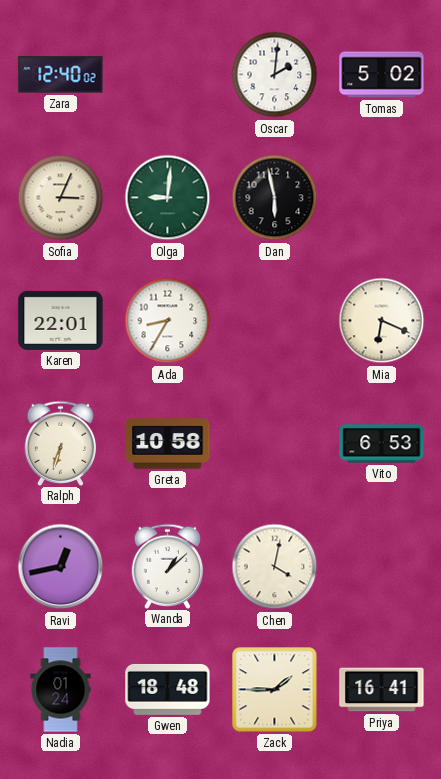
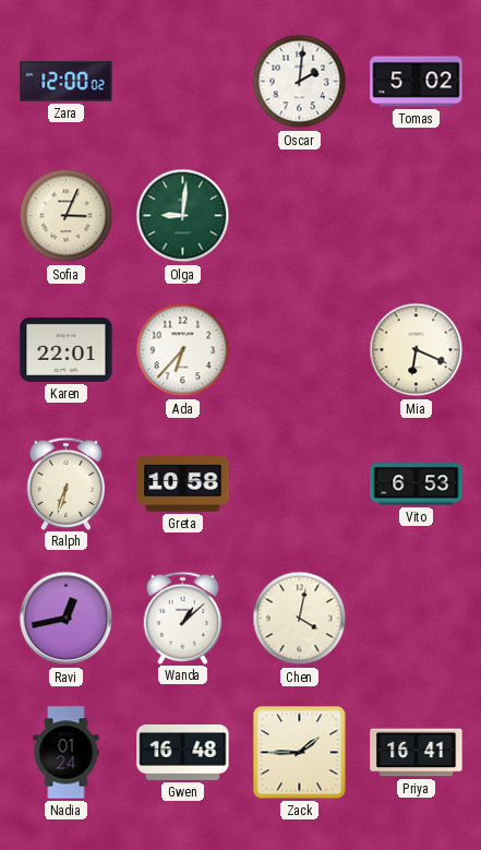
Zara: 12:40 -> 12:00
Dan: 5:58 -> none
Ada: 8:35 -> 6:37
Gwen: 18:48 -> 16:48
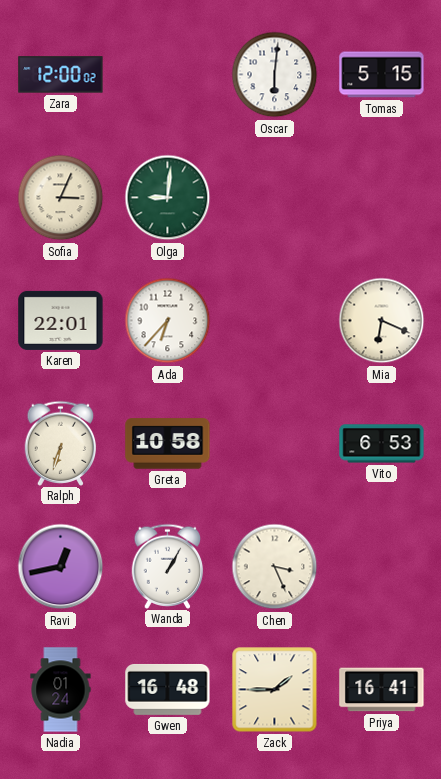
Oscar: 2:01 -> 6:01
Tomas: 5:02 -> 5:15
Wanda: 1:08 -> 1:05
Chen: 4:02 -> 3:26
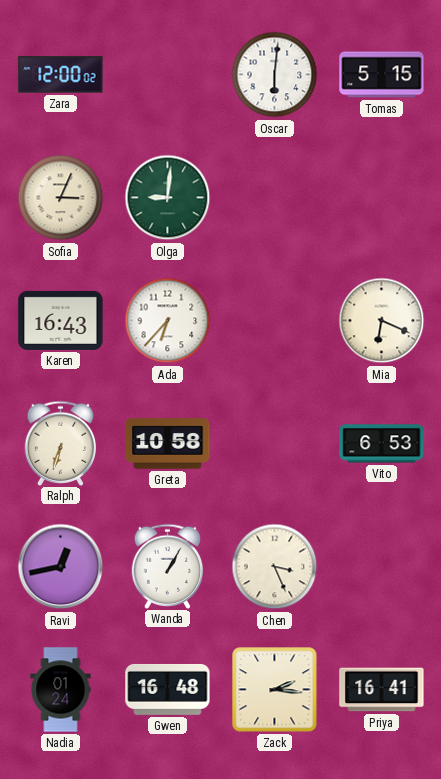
Karen: 22:01 -> 16:43
Zack: 1:45 -> 2:16
